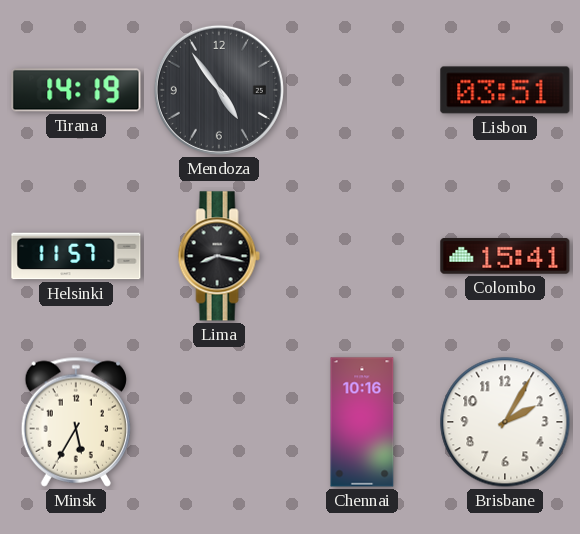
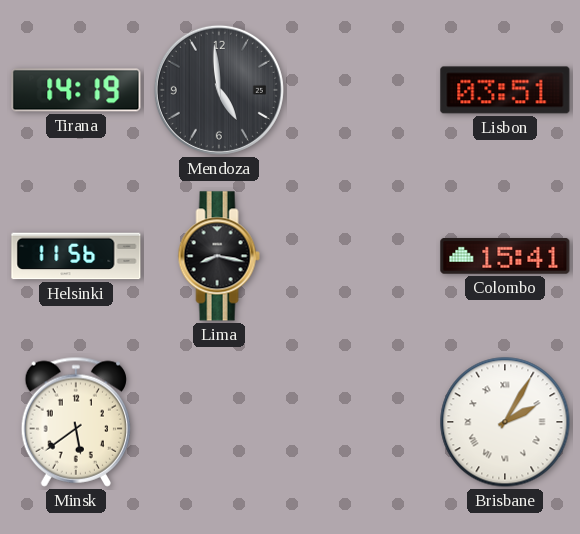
Mendoza: 4:54 -> 4:59
Helsinki: 11:57 -> 11:56
Minsk: 5:35 -> 5:39
Chennai: 10:16 -> none
Brisbane numerals: Arabic -> Roman
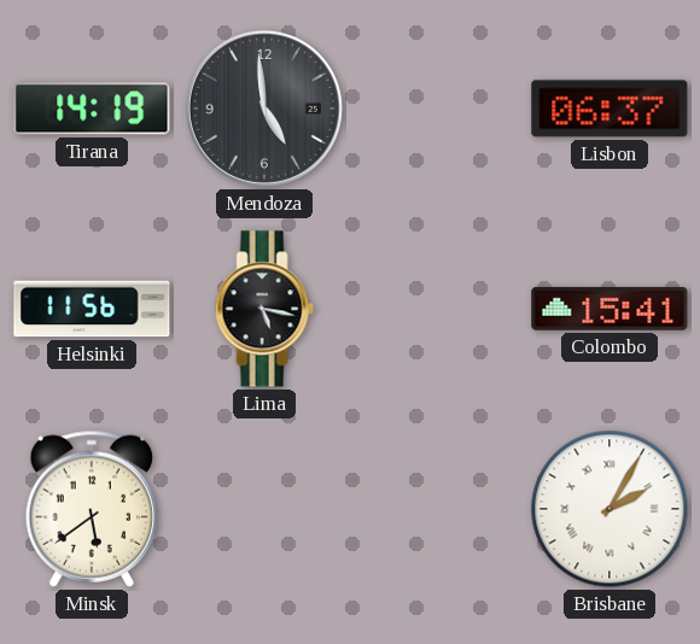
Lisbon: 03:51 -> 06:37
Lima: 8:17 -> 5:17
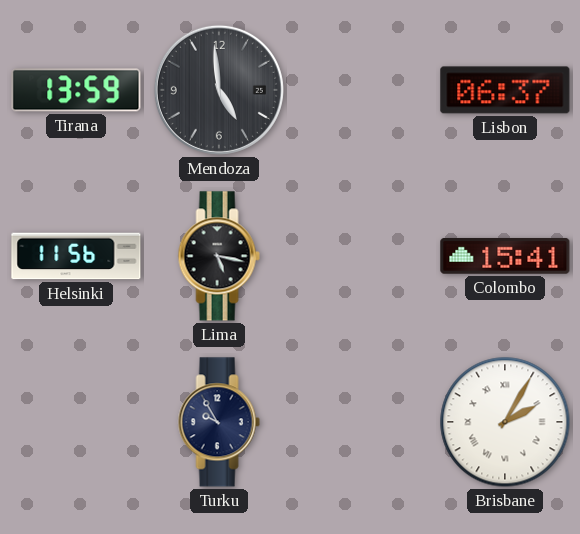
Tirana: 14:19 -> 13:59
Minsk: 5:39 -> none
Turku: none -> 9:55
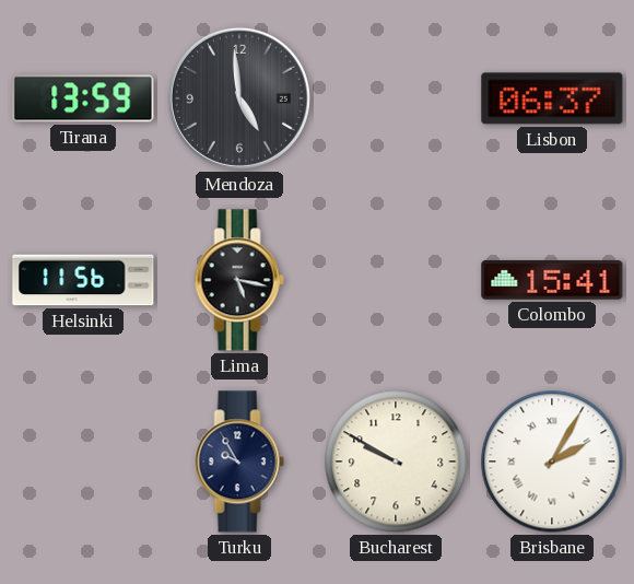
Bucharest: none -> 9:50
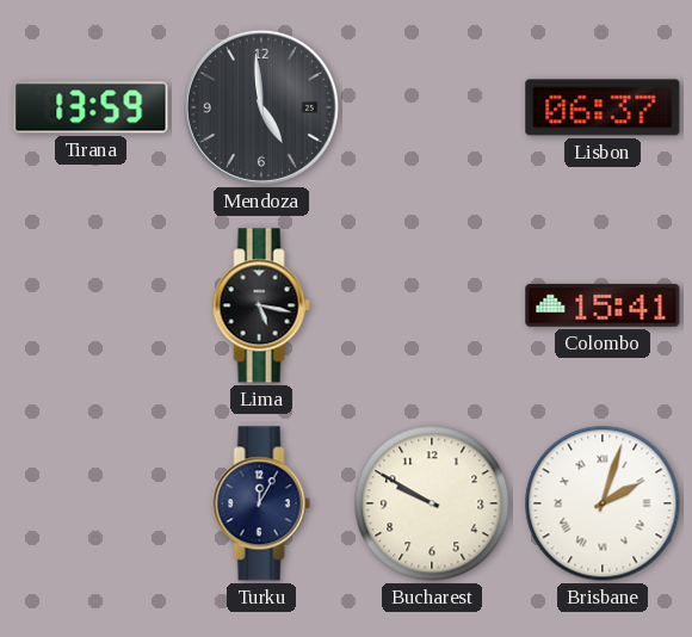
Helsinki: 11:56 -> none
Turku: 9:55 -> 12:05
Brisbane: 2:05 -> 2:03
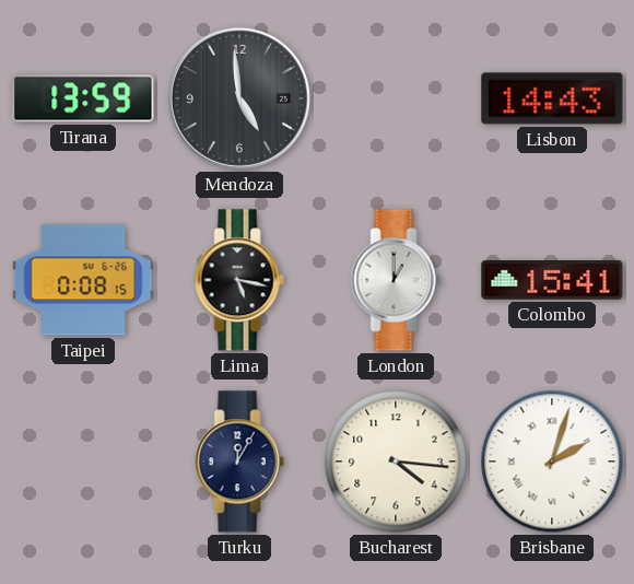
Lisbon: 06:37 -> 14:43
Taipei: none -> 0:08
London: none -> 1:00
Bucharest: 9:50 -> 4:16
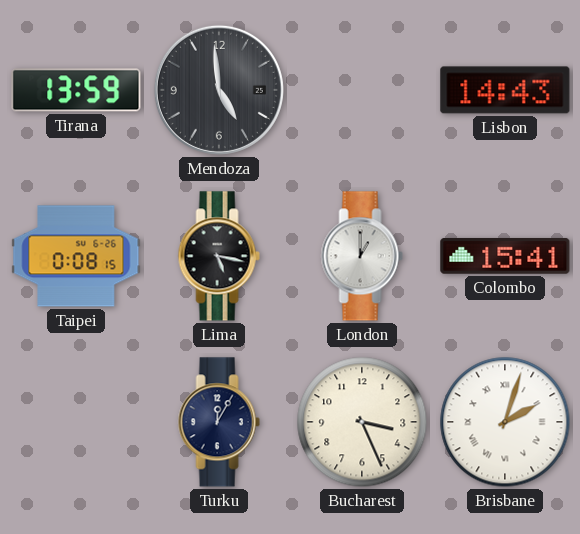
Bucharest: 4:16 -> 3:26
